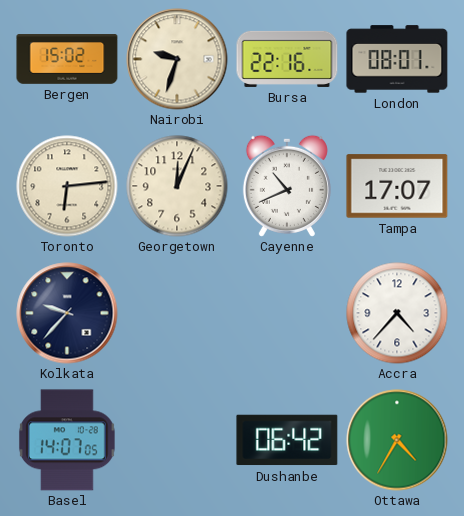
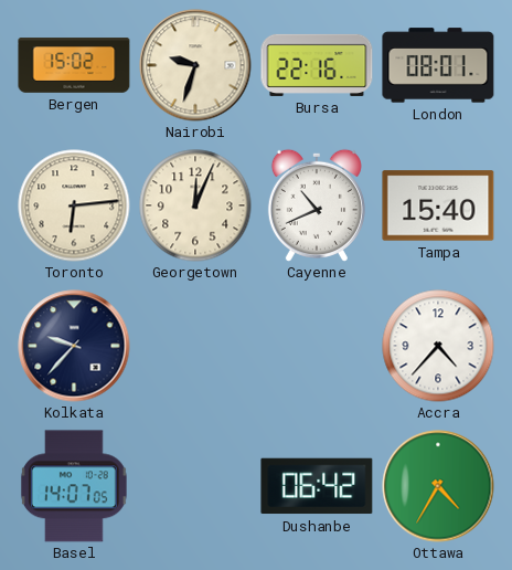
Tampa: 17:07 -> 15:40
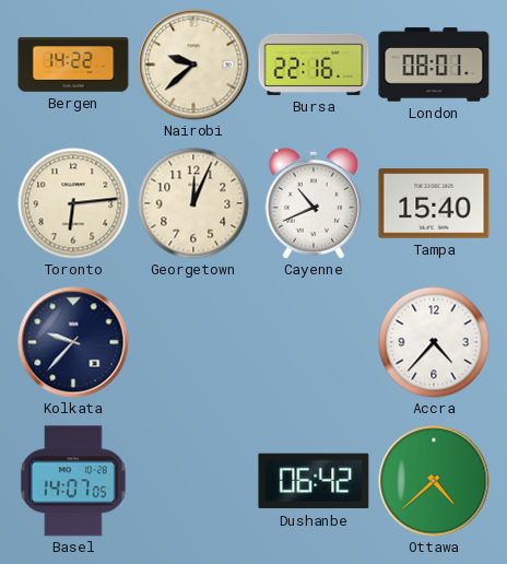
Bergen: 15:02 -> 14:22
Nairobi: 9:33 -> 9:38
Ottawa: 4:35 -> 4:38
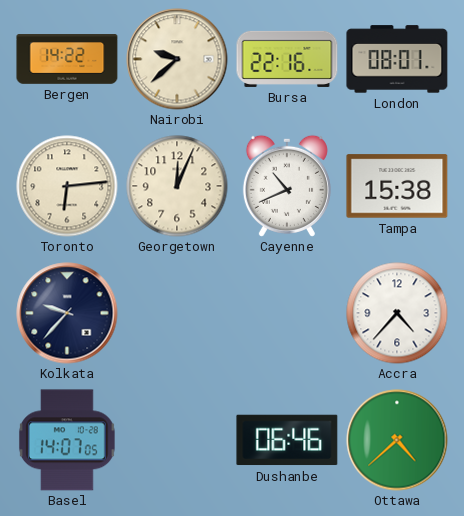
Tampa: 15:40 -> 15:38
Dushanbe: 06:42 -> 06:46
